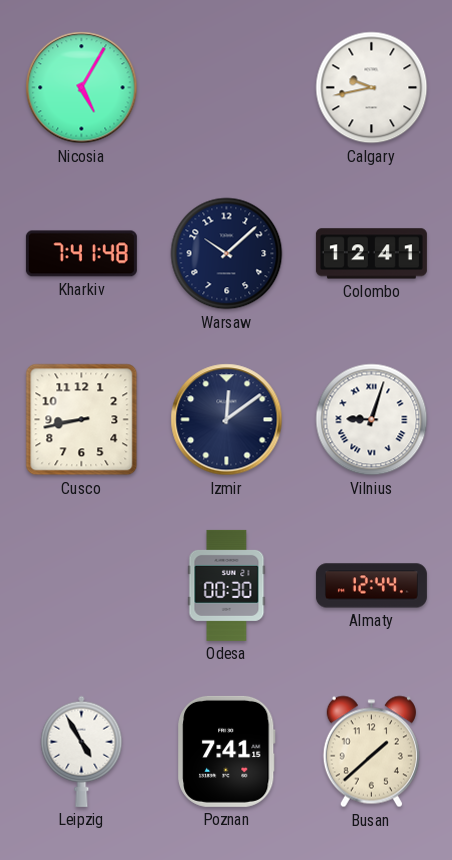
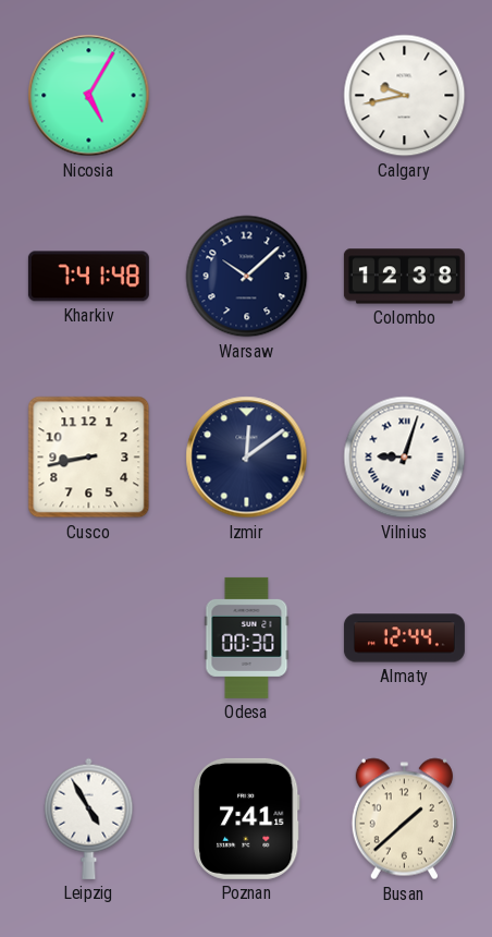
Colombo: 12:41 -> 12:38
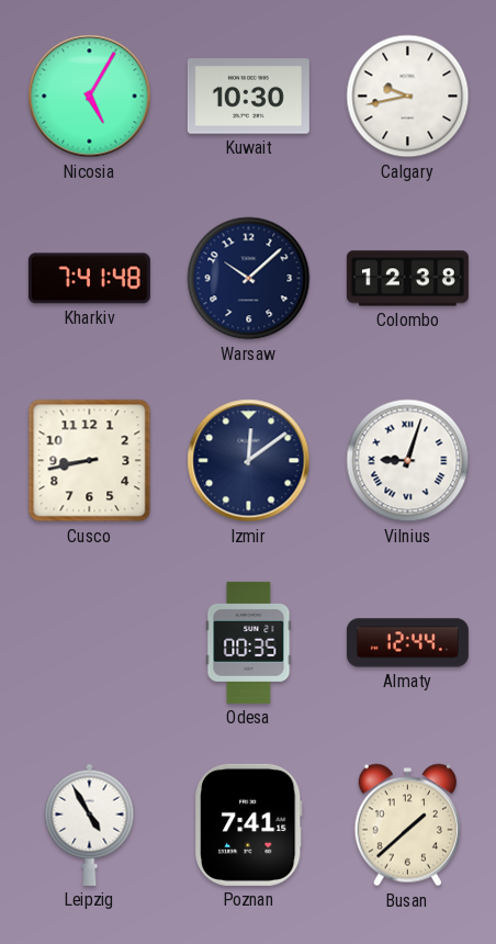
Kuwait: none -> 10:30
Odesa: 00:30 -> 00:35
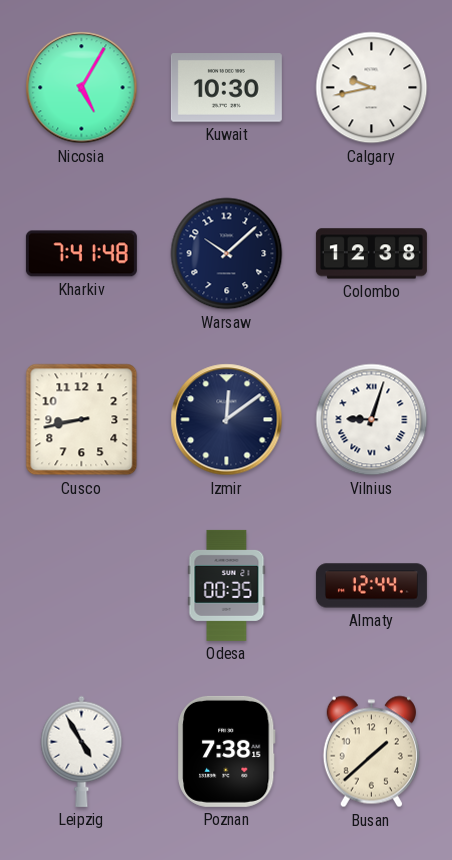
Poznan: 7:41 -> 7:38
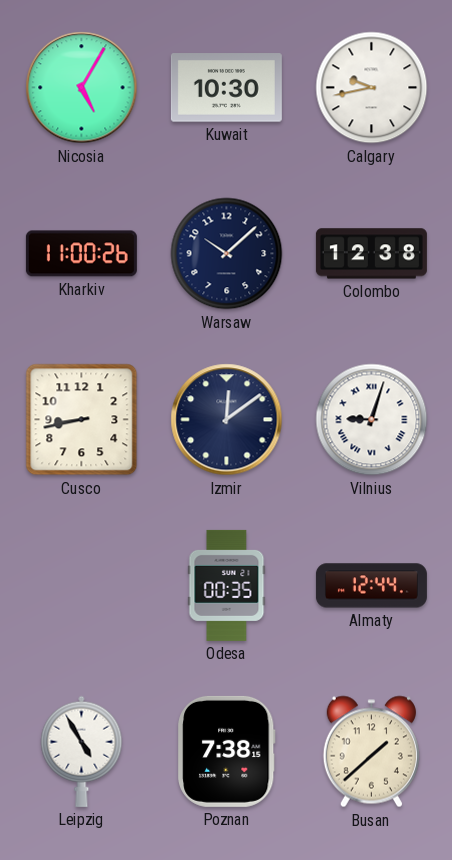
Kharkiv: 7:41 -> 11:00
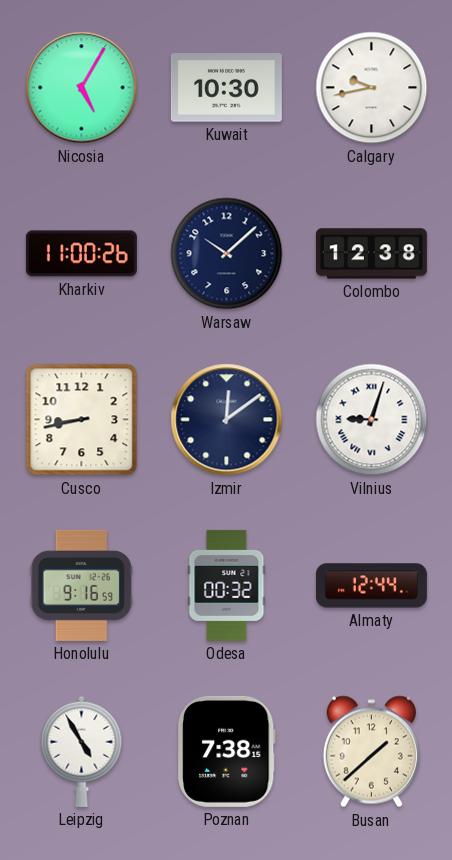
Honolulu: none -> 9:16
Odesa: 00:35 -> 00:32
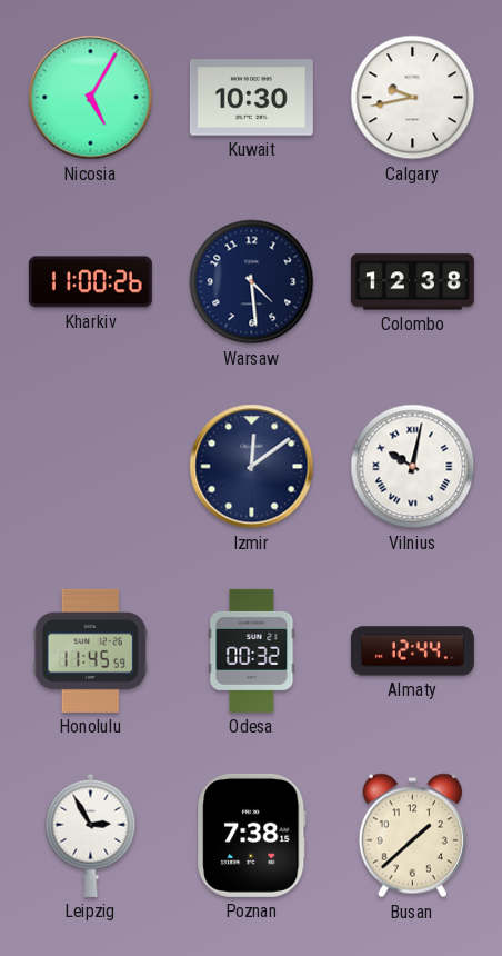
Warsaw: 10:08 -> 4:29
Cusco: 8:43 -> none
Vilnius: 9:03 -> 10:02
Honolulu: 9:16 -> 11:45
Leipzig: 4:55 -> 2:55
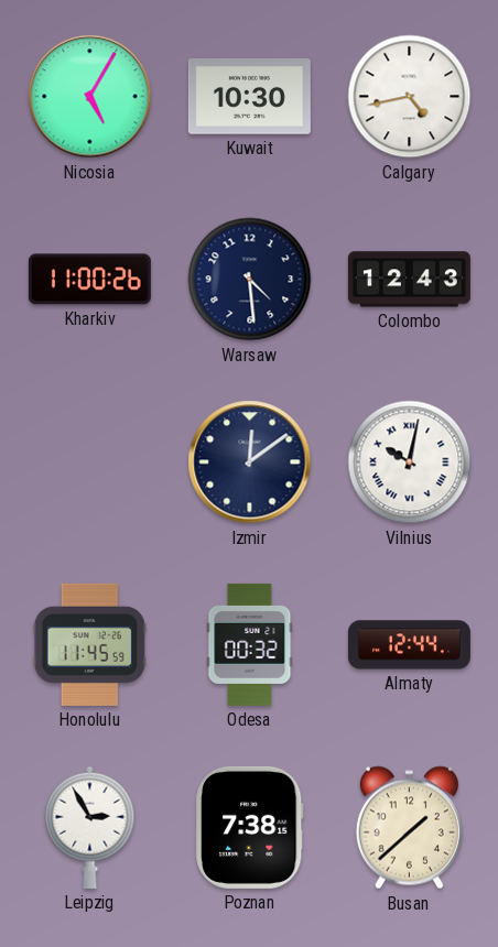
Calgary: 9:43 -> 4:43
Colombo: 12:38 -> 12:43
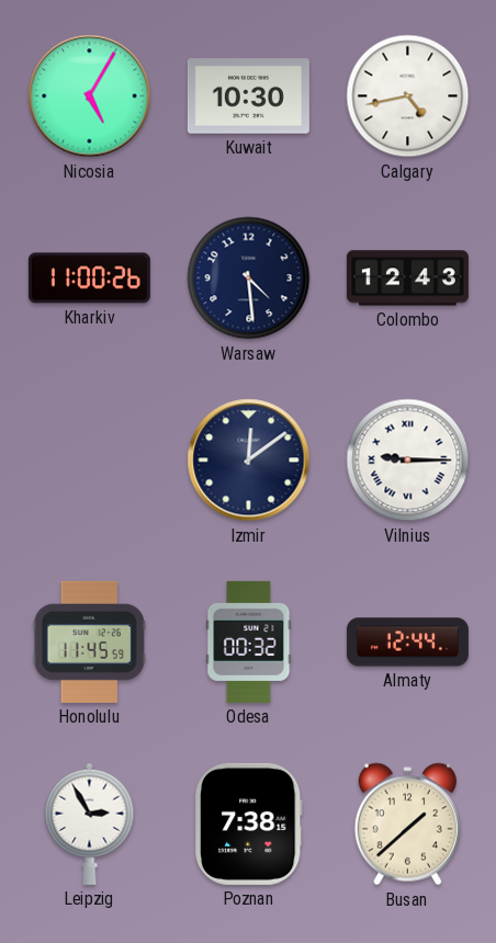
Vilnius: 10:02 -> 9:15
